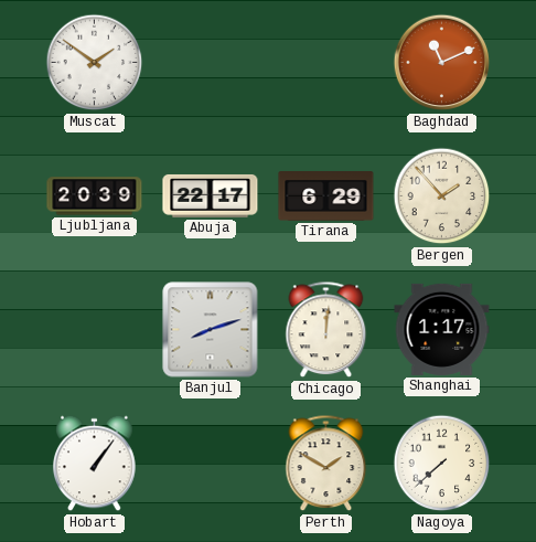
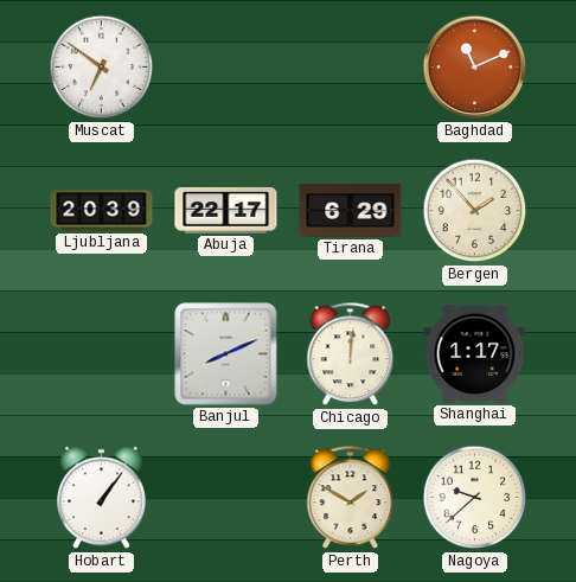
Muscat: 1:51 -> 6:51
Banjul: 8:12 -> 8:11
Nagoya: 7:38 -> 9:38
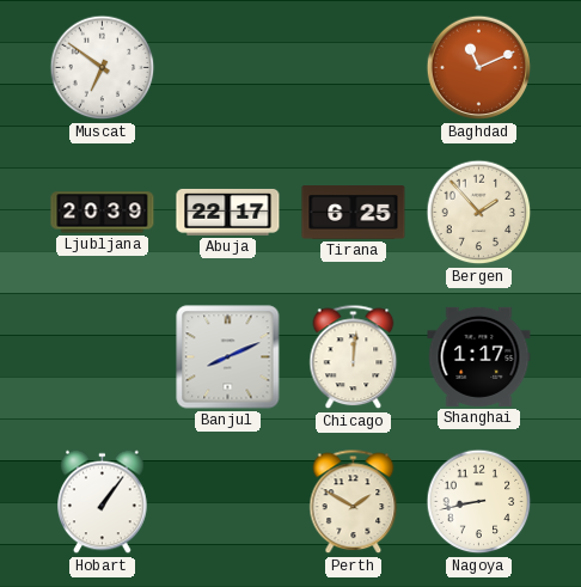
Tirana: 6:29 -> 6:25
Nagoya: 9:38 -> 8:43
